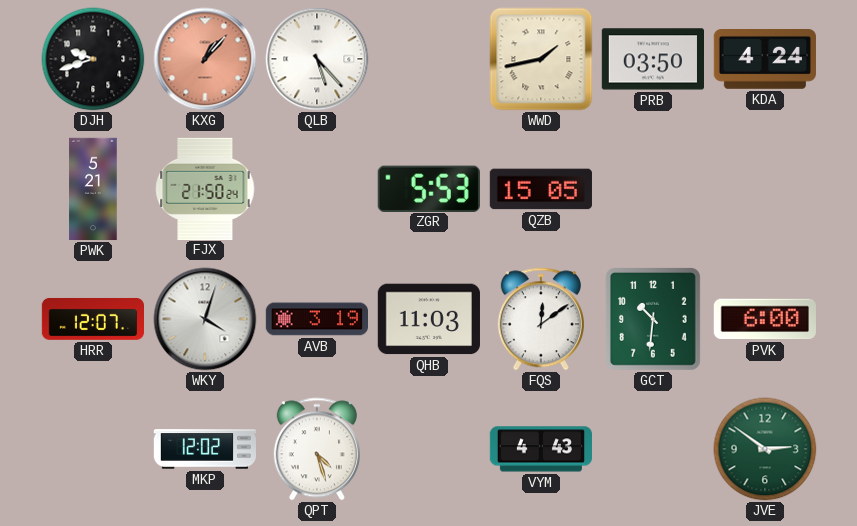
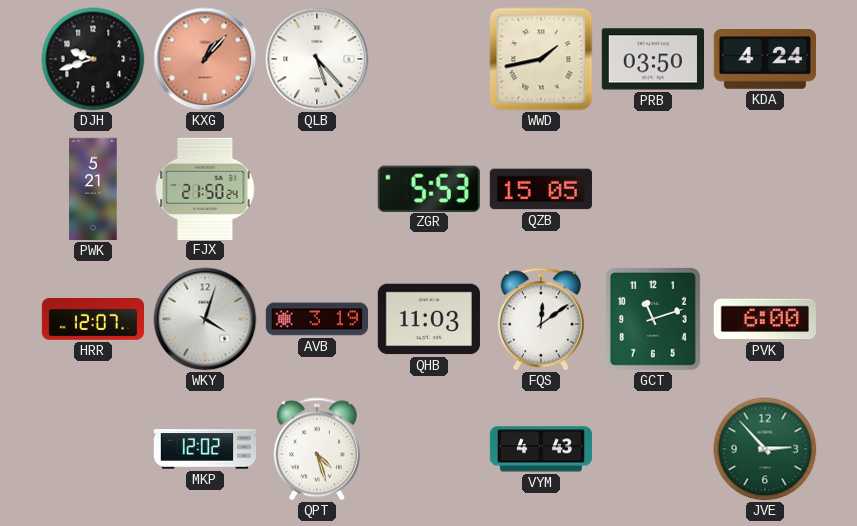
GCT: 10:31 -> 11:12
JVE: 2:51 -> 2:53
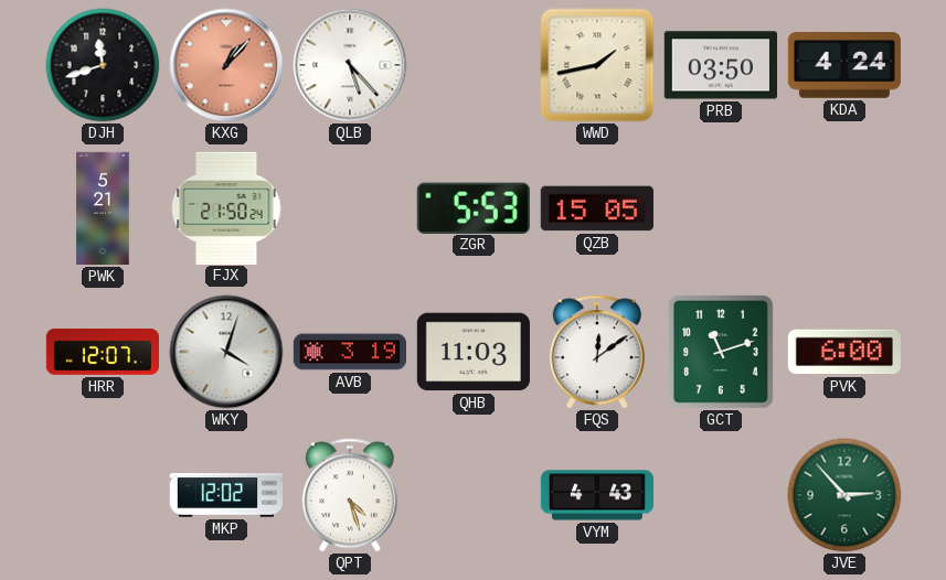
DJH: 9:42 -> 11:42
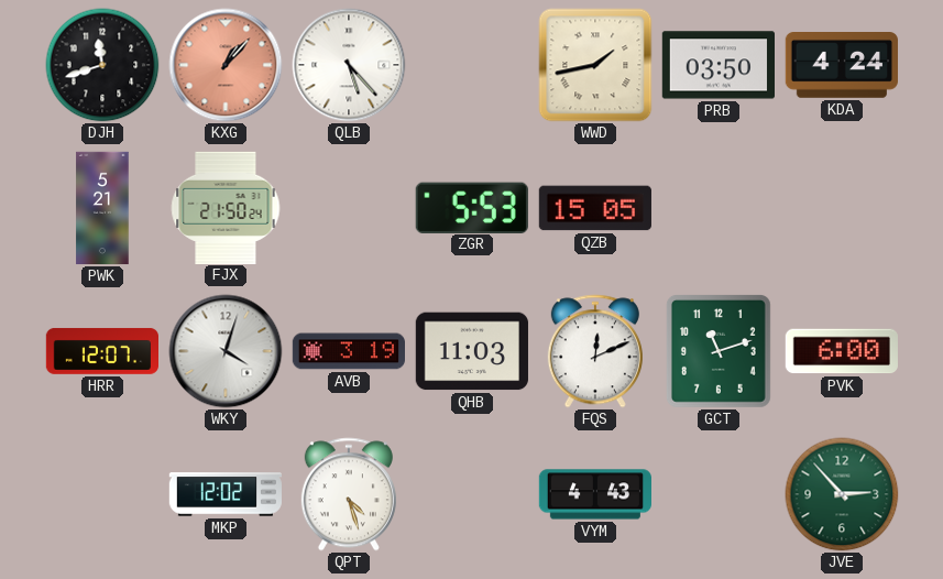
FQS: 12:09 -> 12:11
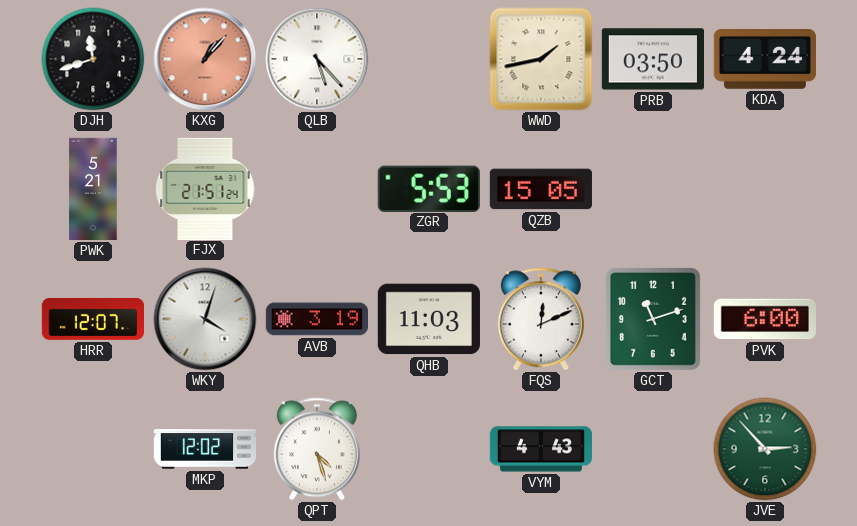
FJX: 21:50 -> 21:51
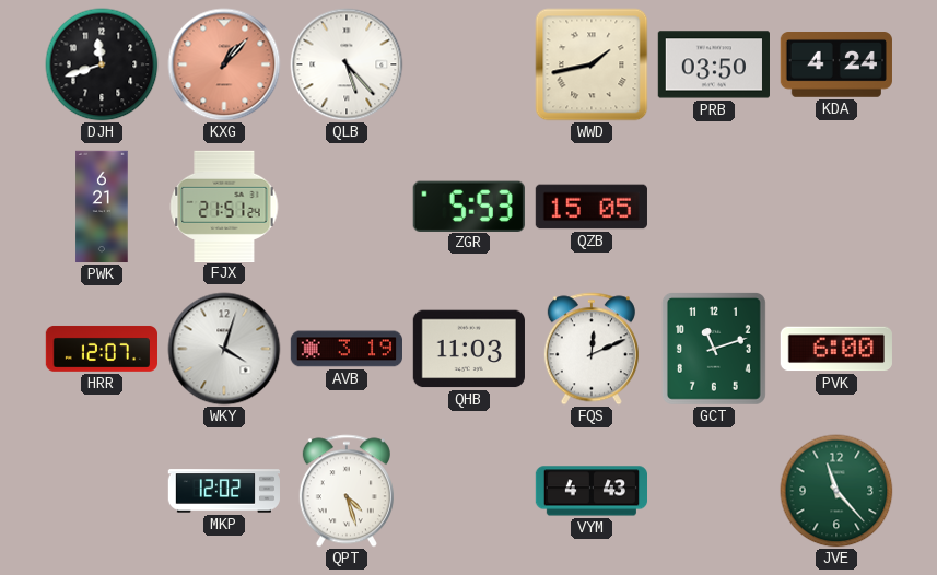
PWK: 5:21 -> 6:21
JVE: 2:53 -> 11:23
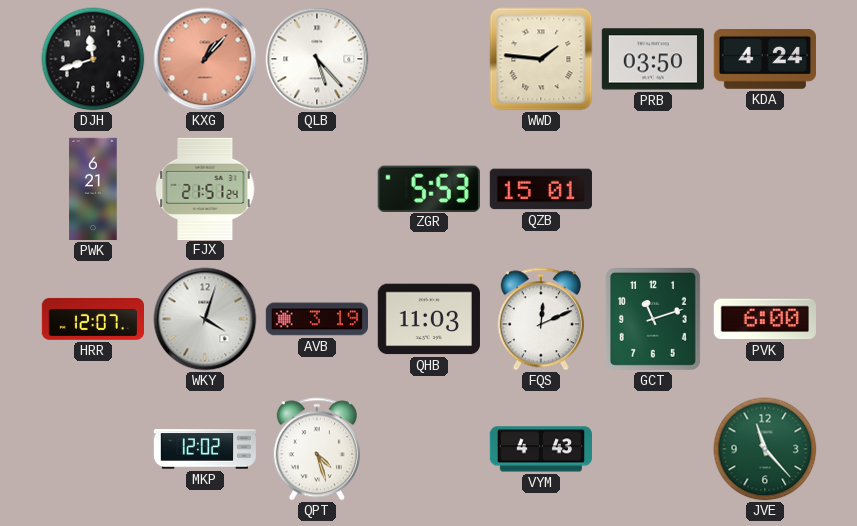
WWD: 1:43 -> 1:46
QZB: 15:05 -> 15:01
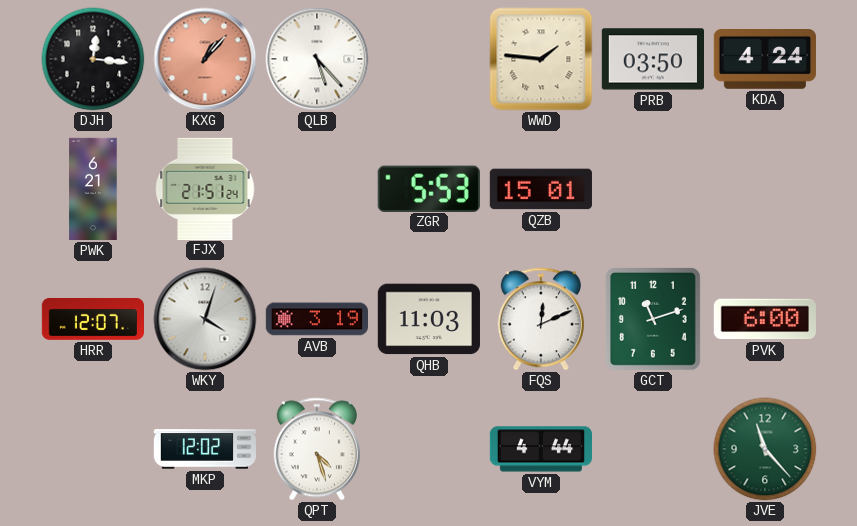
DJH: 11:42 -> 12:16
VYM: 4:43 -> 4:44
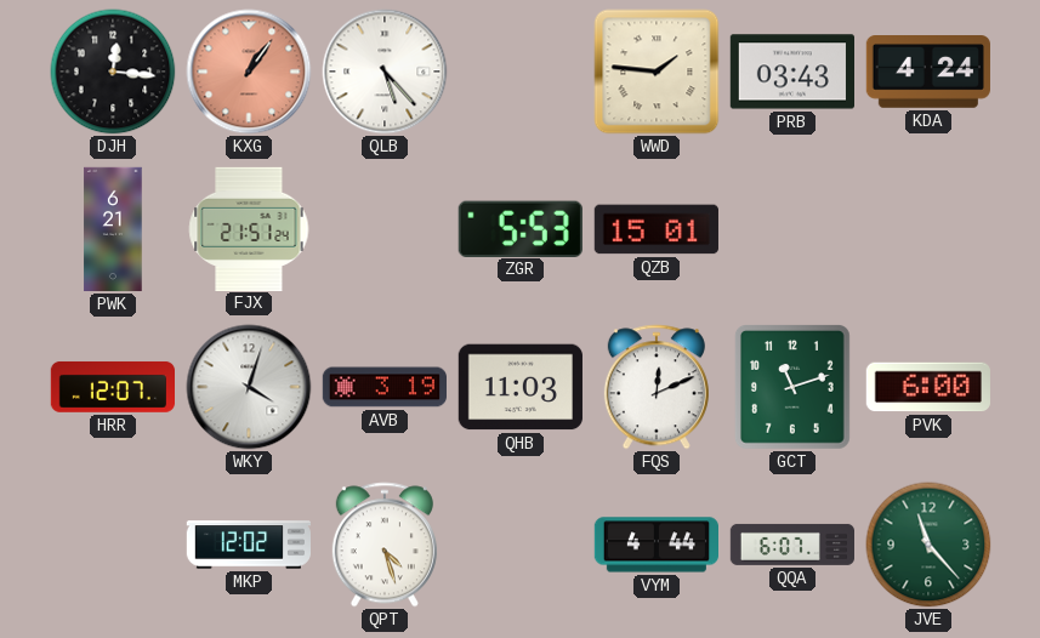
KXG: 1:07 -> 1:06
PRB: 03:50 -> 03:43
QQA: none -> 6:07
